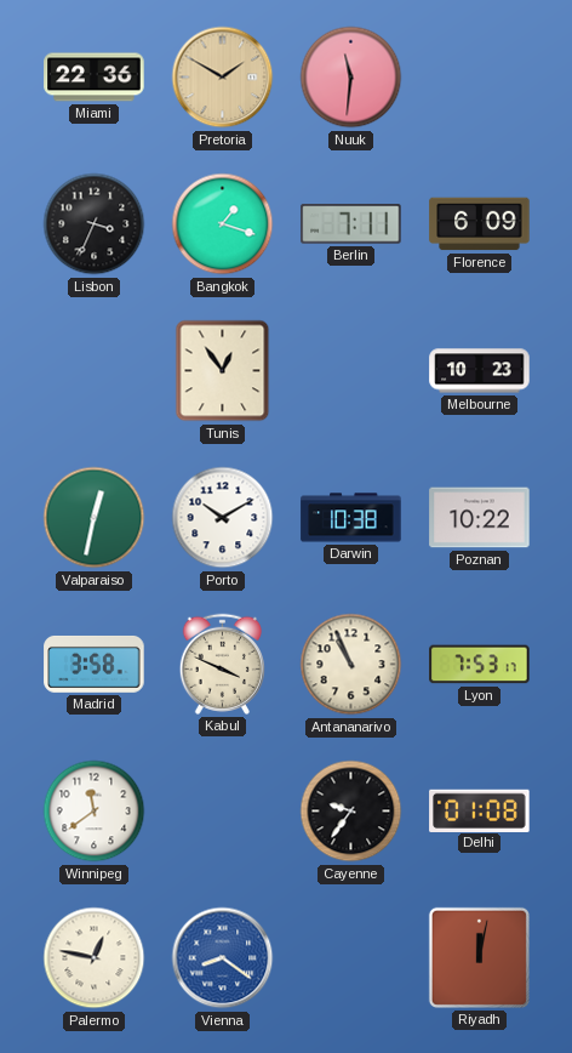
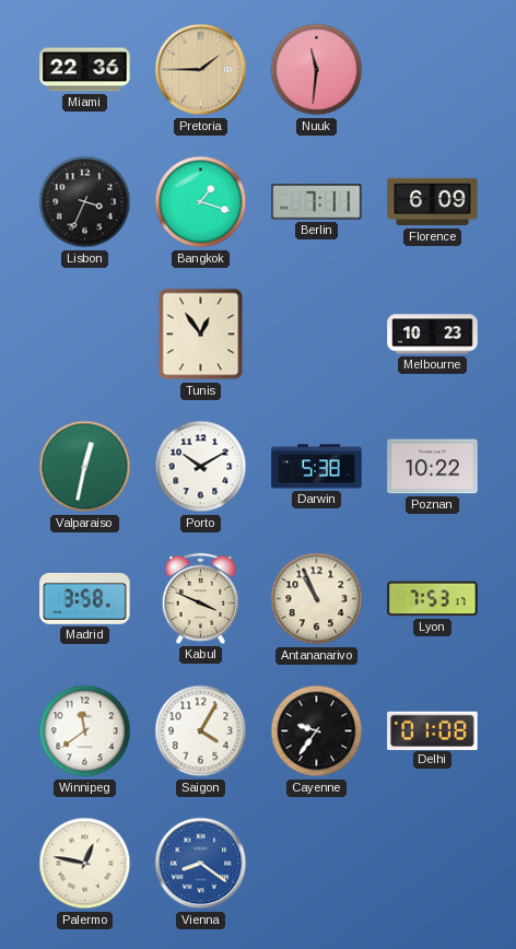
Pretoria: 1:50 -> 1:45
Darwin: 10:38 -> 5:38
Saigon: none -> 4:05
Riyadh: 12:02 -> none
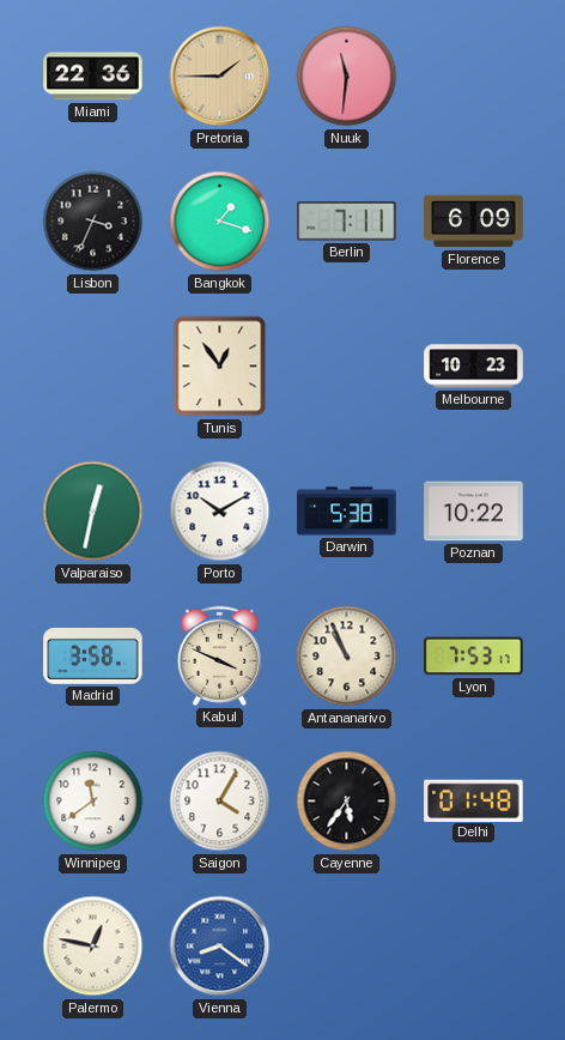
Cayenne: 9:36 -> 5:36
Delhi: 01:08 -> 01:48
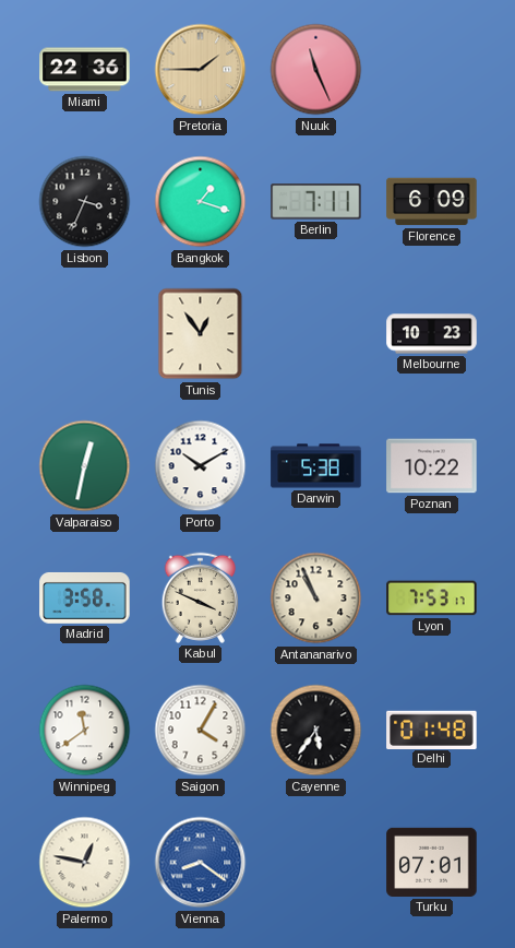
Nuuk: 11:31 -> 11:26
Turku: none -> 07:01
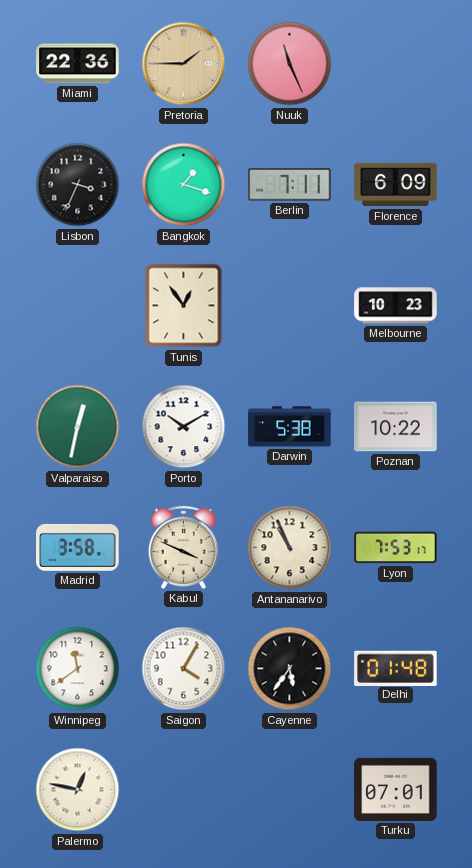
Vienna: 8:21 -> none
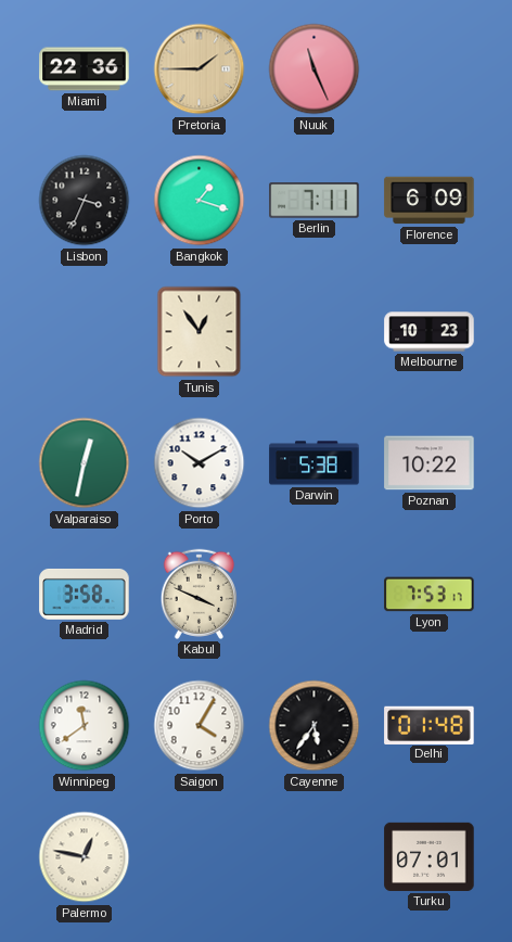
Antananarivo: 10:56 -> none
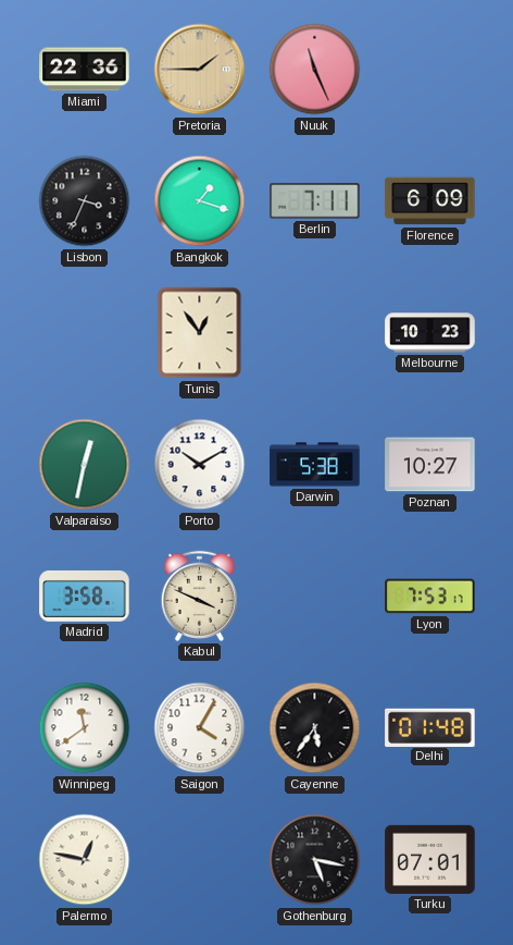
Poznan: 10:22 -> 10:27
Gothenburg: none -> 5:17
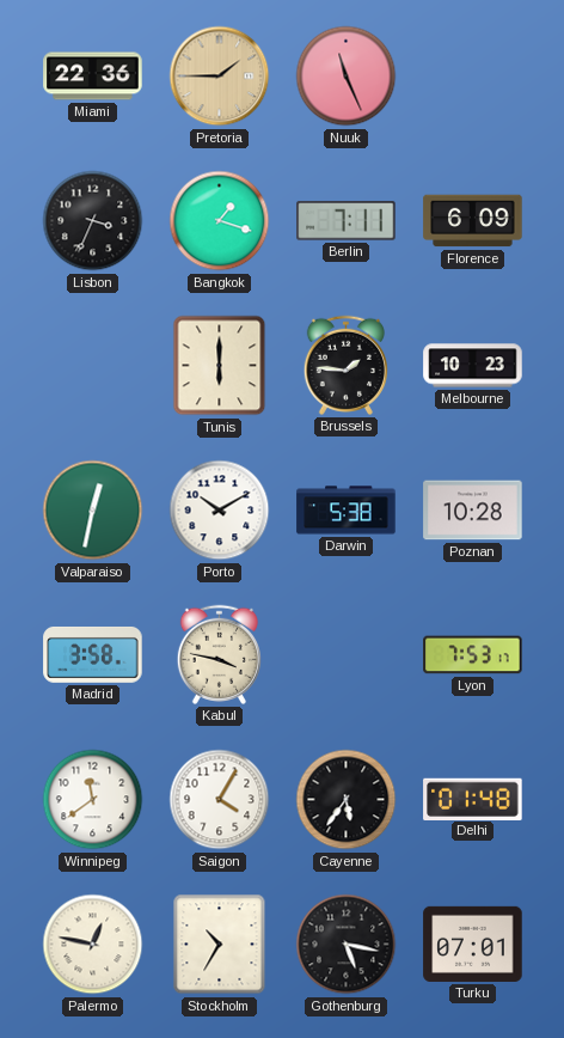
Tunis: 12:54 -> 6:00
Brussels: none -> 1:46
Poznan: 10:27 -> 10:28
Kabul: 3:49 -> 3:47
Stockholm: none -> 10:35
